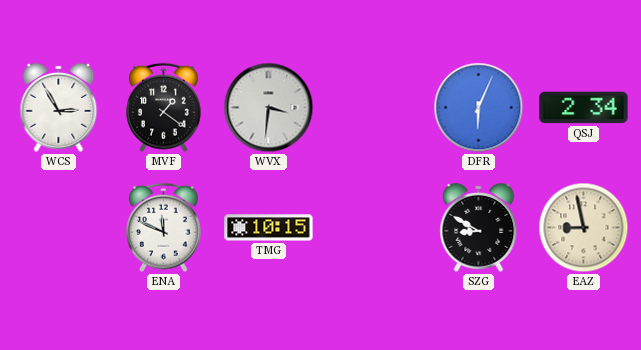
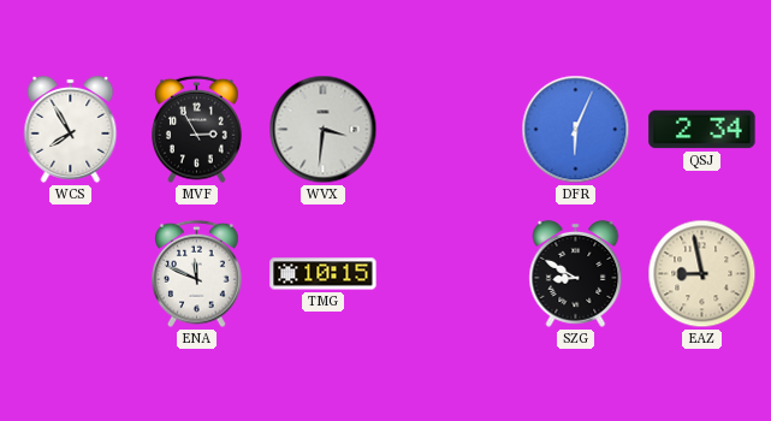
WCS: 2:55 -> 7:55
MVF: 1:21 -> 2:55
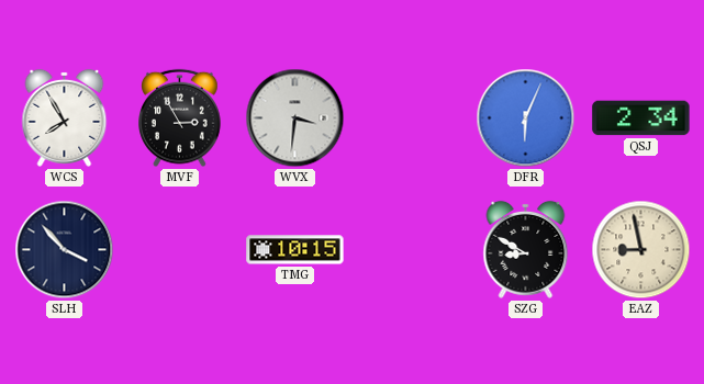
SLH: none -> 3:53
ENA: 11:49 -> none
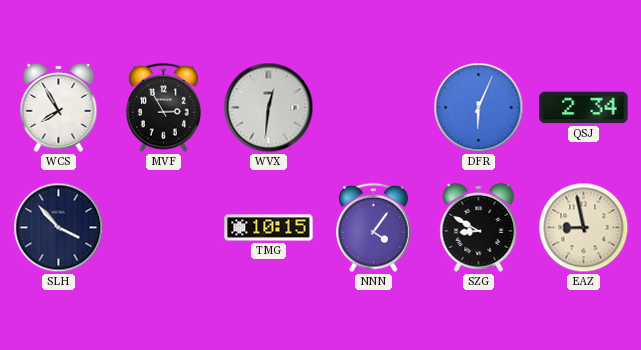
WVX: 3:31 -> 12:31
NNN: none -> 4:06
